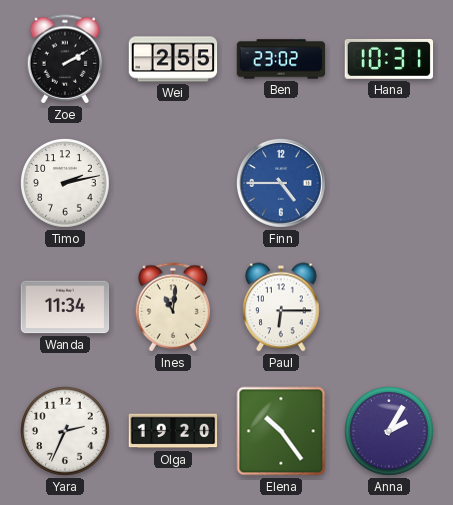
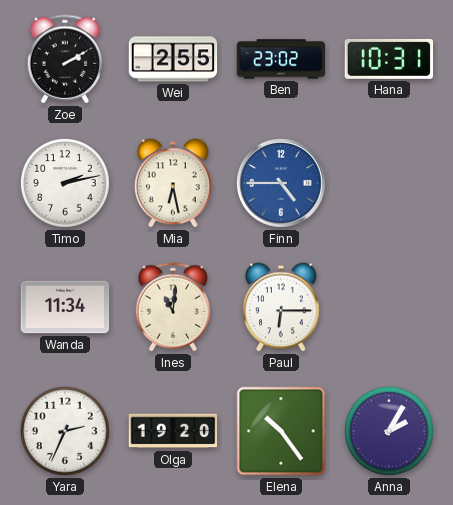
Mia: none -> 6:28
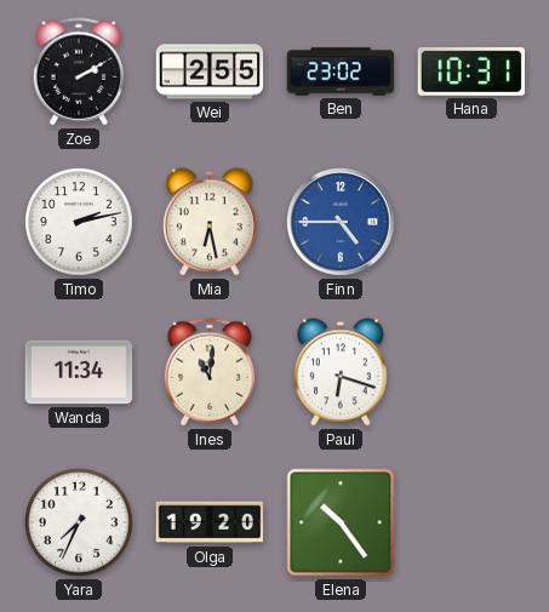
Paul: 6:15 -> 6:18
Yara: 2:34 -> 7:34
Anna: 2:05 -> none
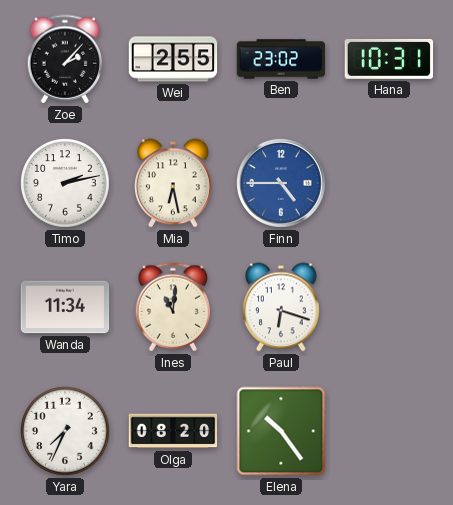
Zoe: 2:10 -> 2:07
Olga: 19:20 -> 08:20
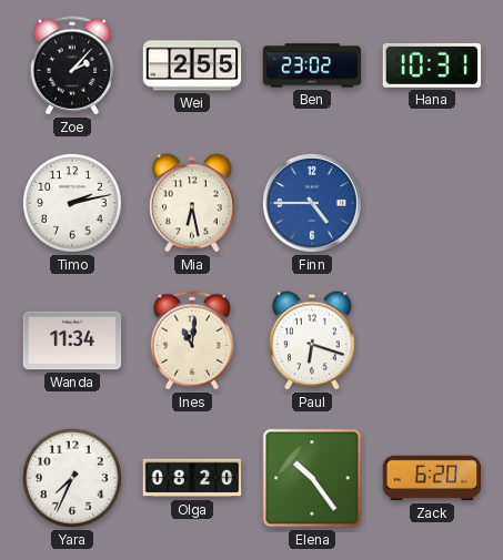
Zack: none -> 6:20
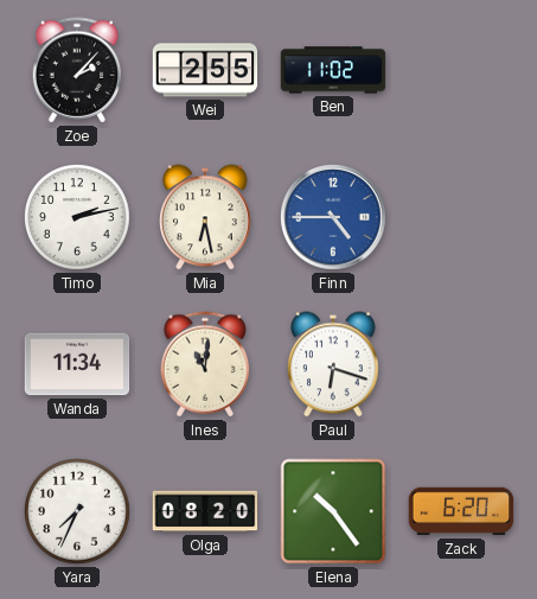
Ben: 23:02 -> 11:02
Hana: 10:31 -> none
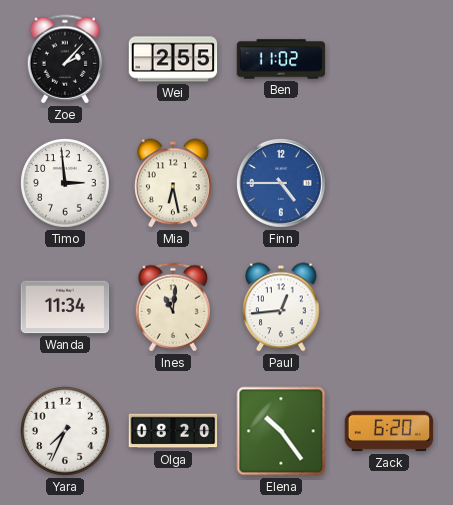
Timo: 2:13 -> 2:59
Paul: 6:18 -> 12:44
